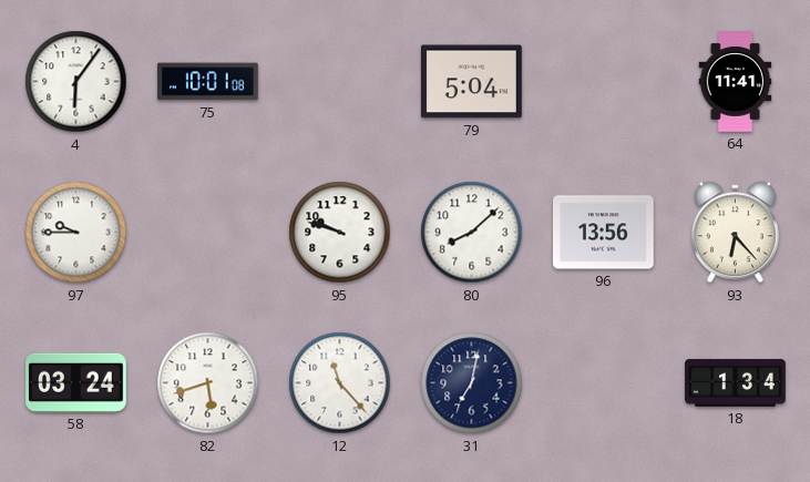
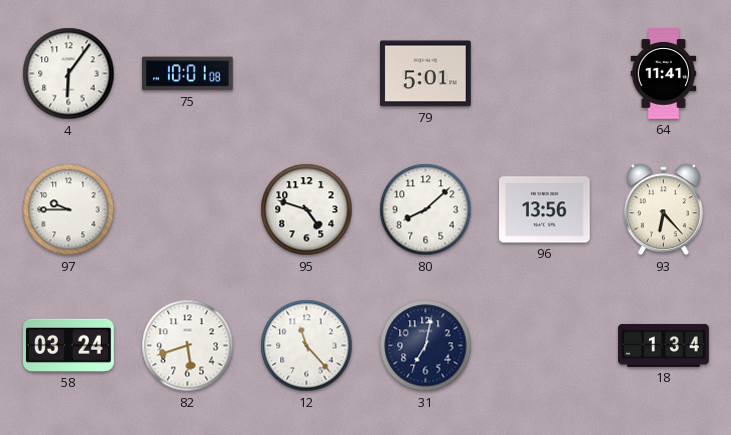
79: 5:04 -> 5:01
95: 9:48 -> 4:48
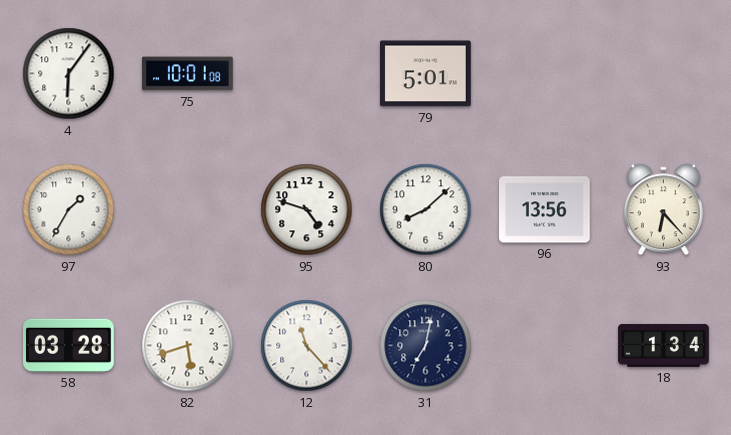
64: 11:41 -> none
97: 9:45 -> 1:35
58: 03:24 -> 03:28
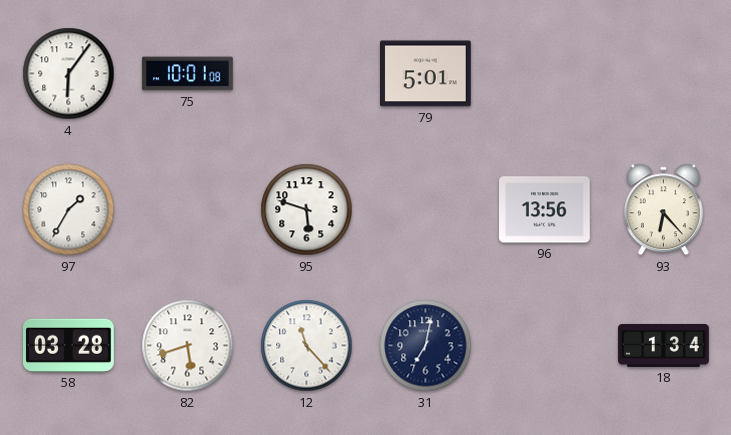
95: 4:48 -> 5:48
80: 8:08 -> none
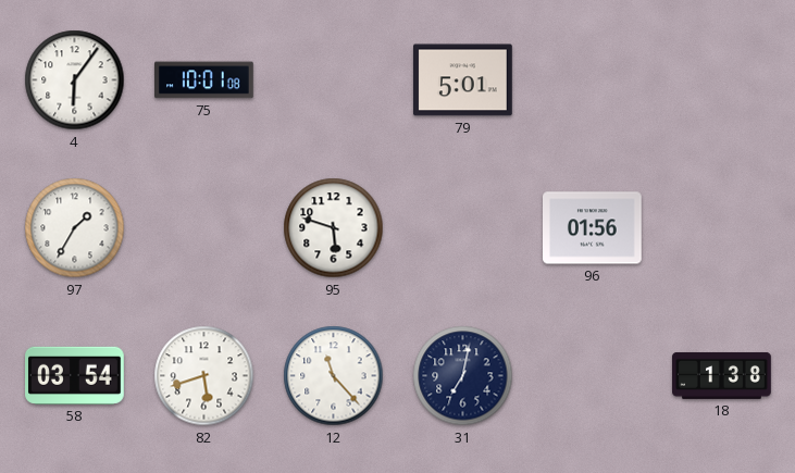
96: 13:56 -> 01:56
93: 6:23 -> none
58: 03:28 -> 03:54
18: 1:34 -> 1:38
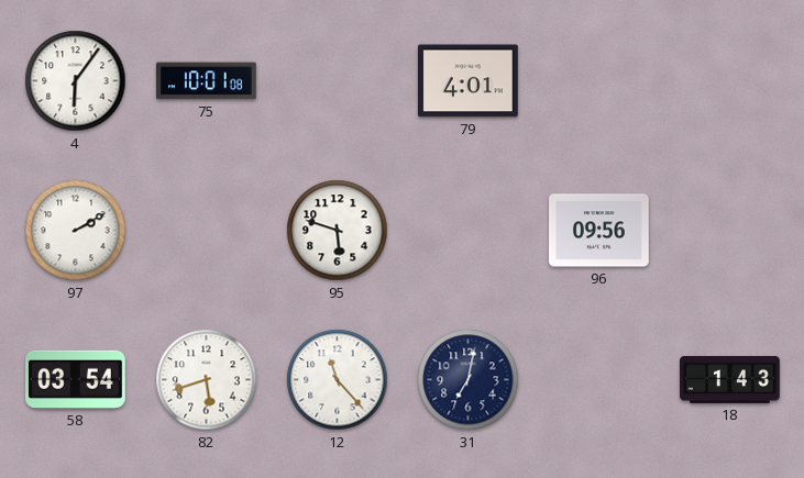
79: 5:01 -> 4:01
97: 1:35 -> 2:10
96: 01:56 -> 09:56
18: 1:38 -> 1:43
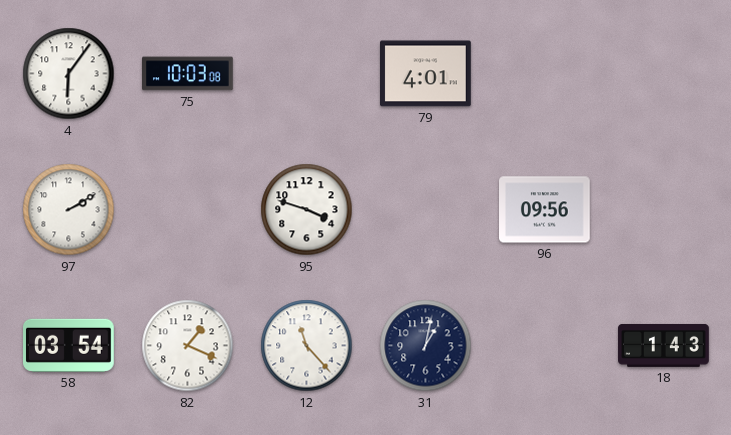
75: 10:01 -> 10:03
95: 5:48 -> 3:48
82: 5:42 -> 1:19
31: 7:02 -> 1:02
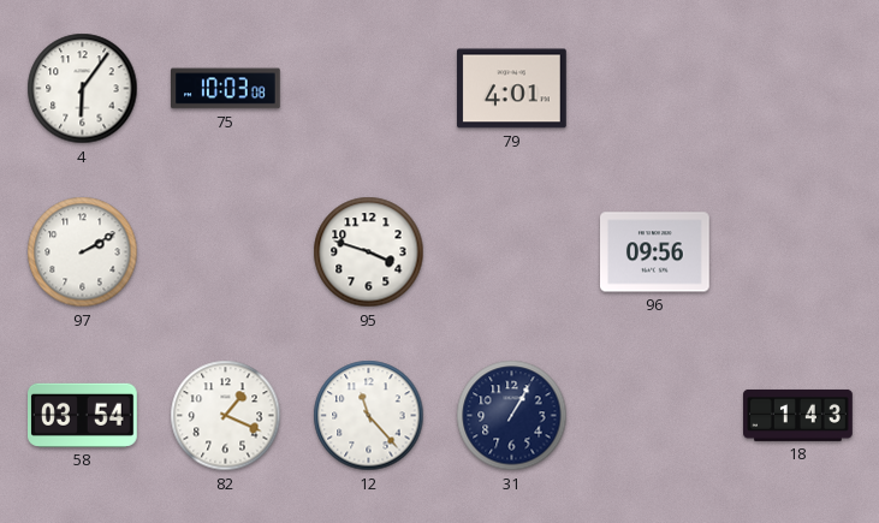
31: 1:02 -> 1:05
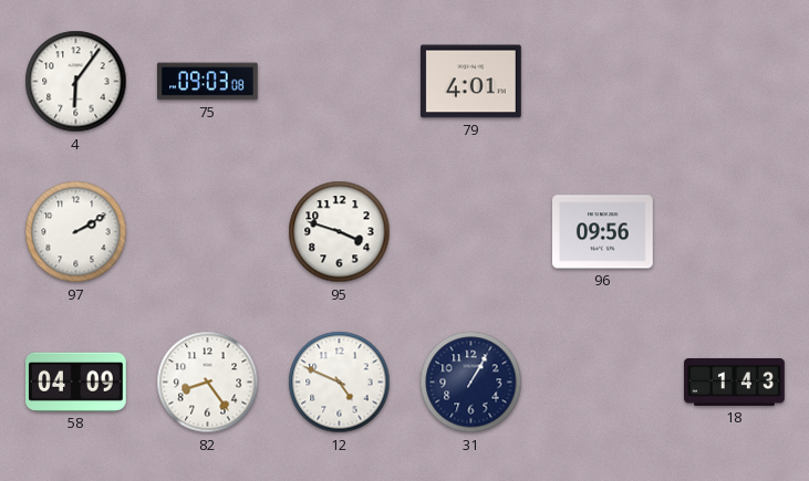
75: 10:03 -> 09:03
58: 03:54 -> 04:09
82: 1:19 -> 8:24
12: 11:23 -> 4:49
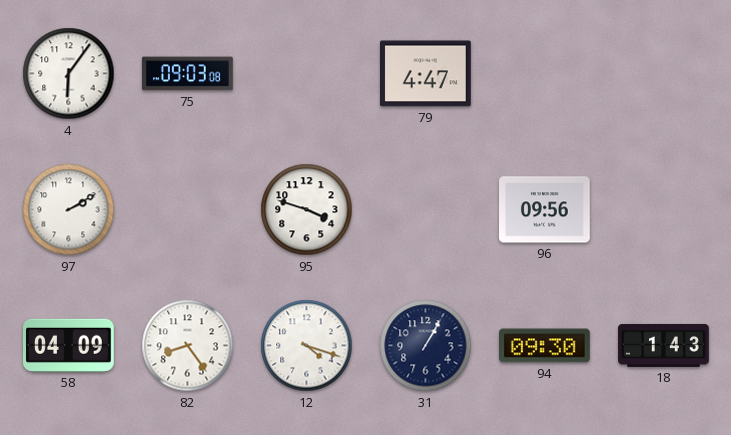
79: 4:01 -> 4:47
12: 4:49 -> 4:18
94: none -> 09:30
